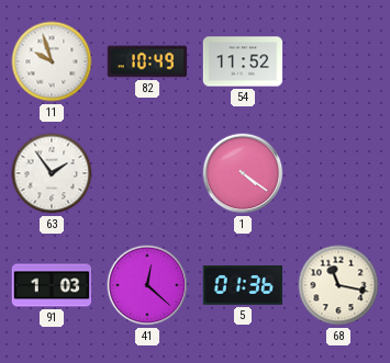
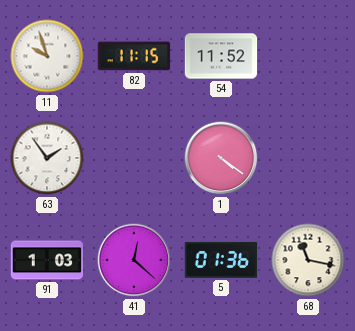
82: 10:49 -> 11:15
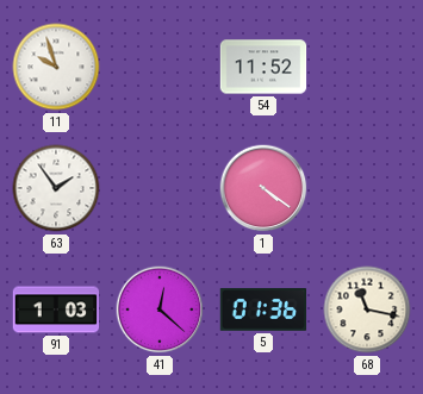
82: 11:15 -> none
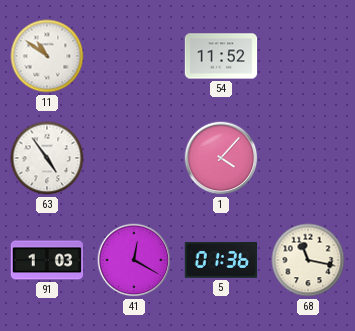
11: 9:57 -> 10:51
63: 1:54 -> 4:54
1: 4:21 -> 4:07
41: 12:22 -> 12:20
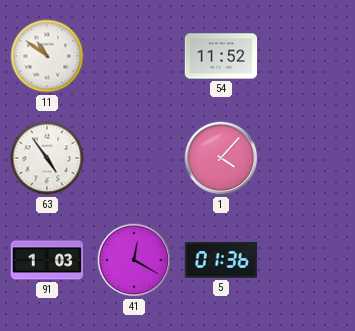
68: 11:17 -> none
